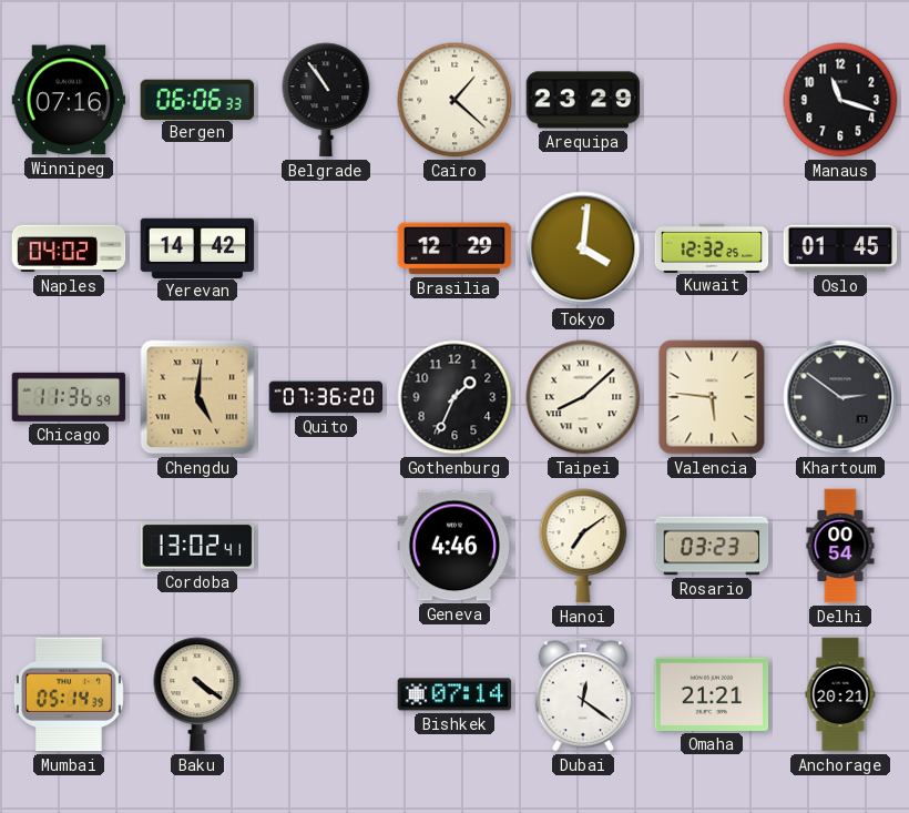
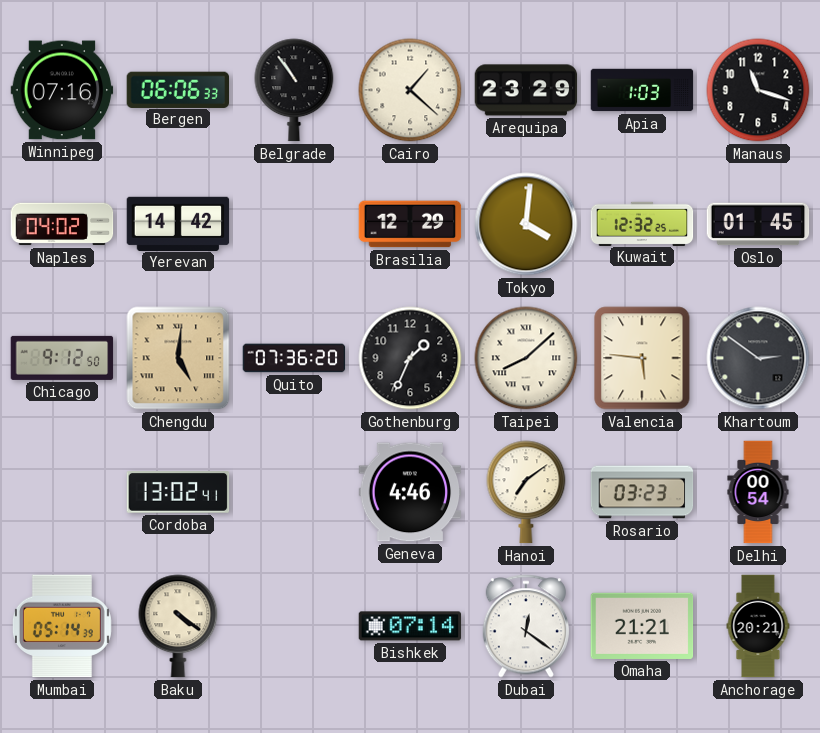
Apia: none -> 1:03
Chicago: 11:36 -> 9:12
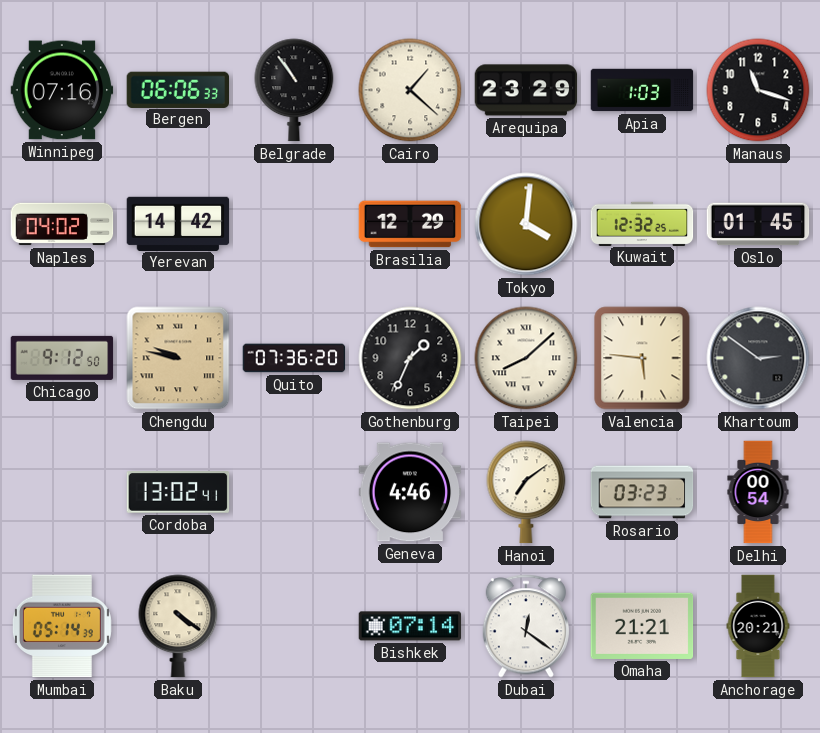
Chengdu: 5:01 -> 9:47
